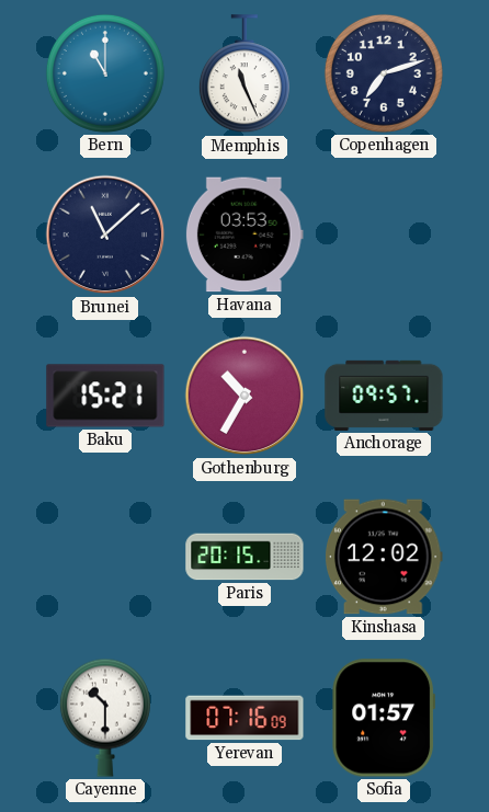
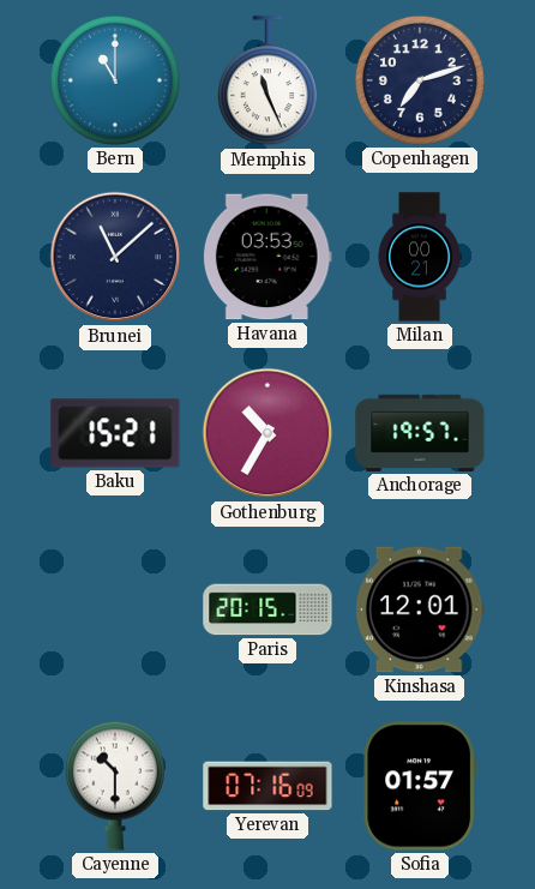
Milan: none -> 00:21
Anchorage: 09:57 -> 19:57
Kinshasa: 12:02 -> 12:01
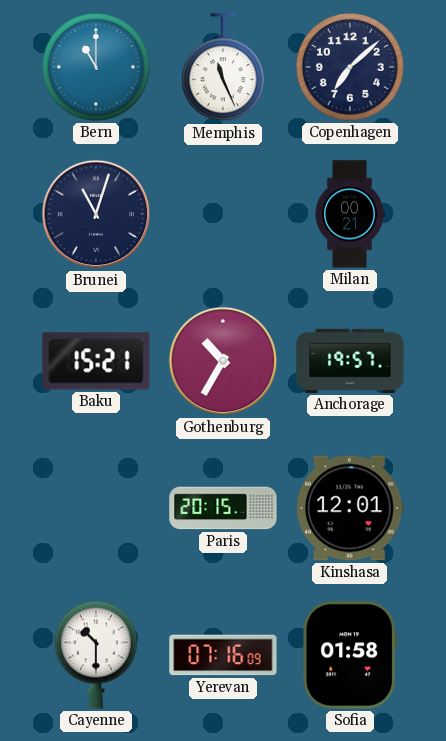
Copenhagen: 7:12 -> 7:08
Brunei: 11:08 -> 11:03
Havana: 03:53 -> none
Sofia: 01:57 -> 01:58
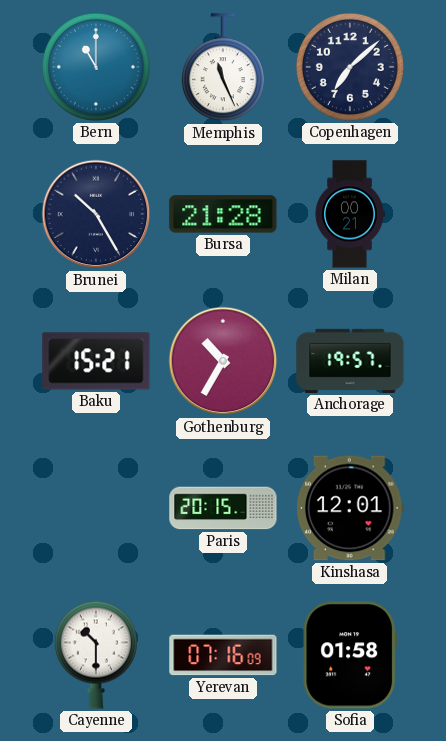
Brunei: 11:03 -> 10:25
Bursa: none -> 21:28
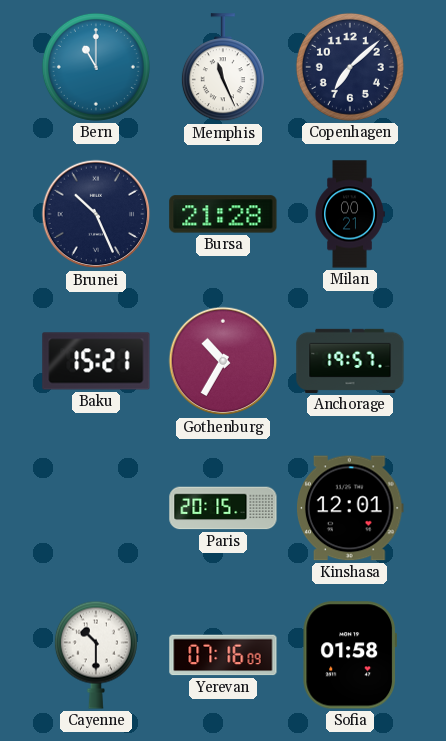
Brunei: 10:25 -> 10:26
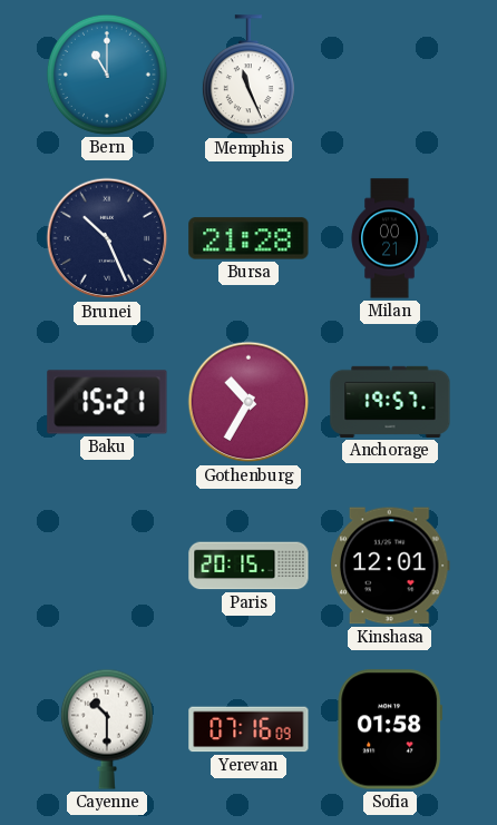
Copenhagen: 7:08 -> none
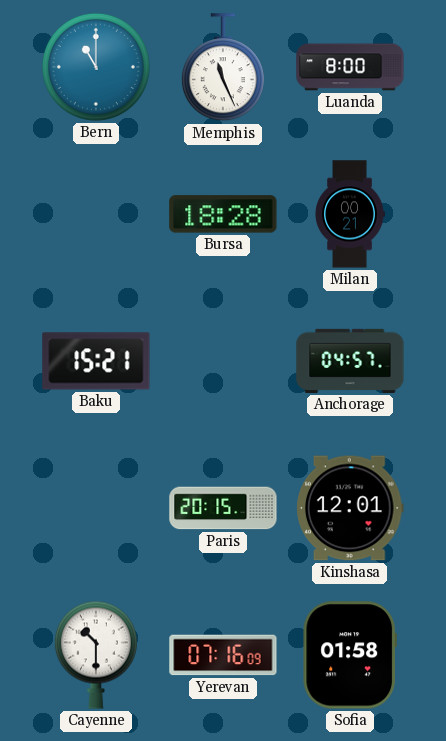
Luanda: none -> 8:00
Brunei: 10:26 -> none
Bursa: 21:28 -> 18:28
Gothenburg: 10:35 -> none
Anchorage: 19:57 -> 04:57
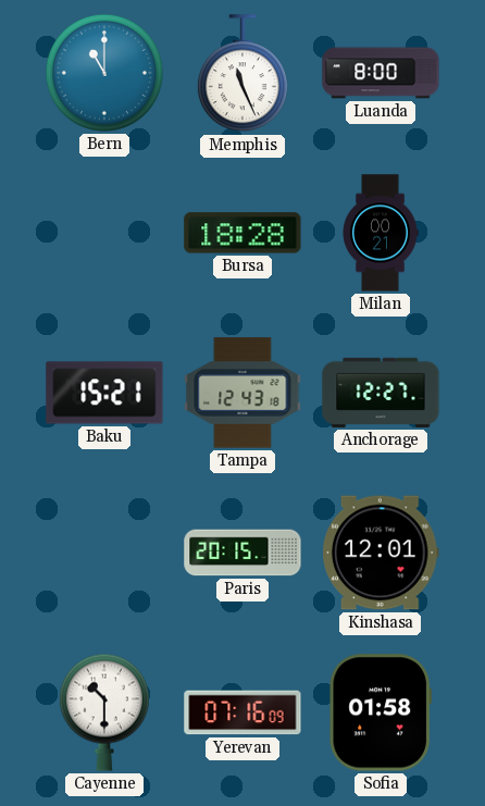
Tampa: none -> 12:43
Anchorage: 04:57 -> 12:27
